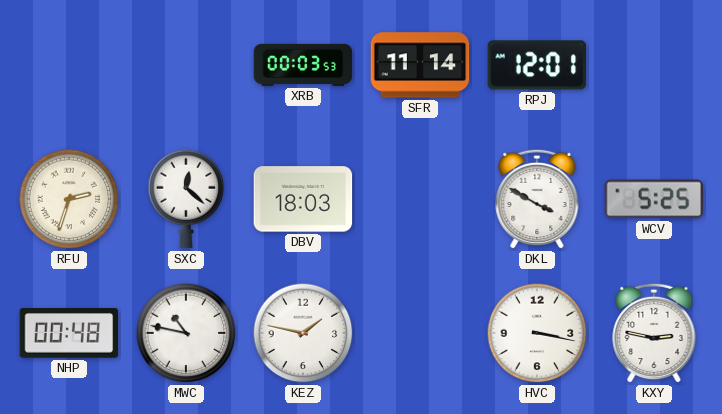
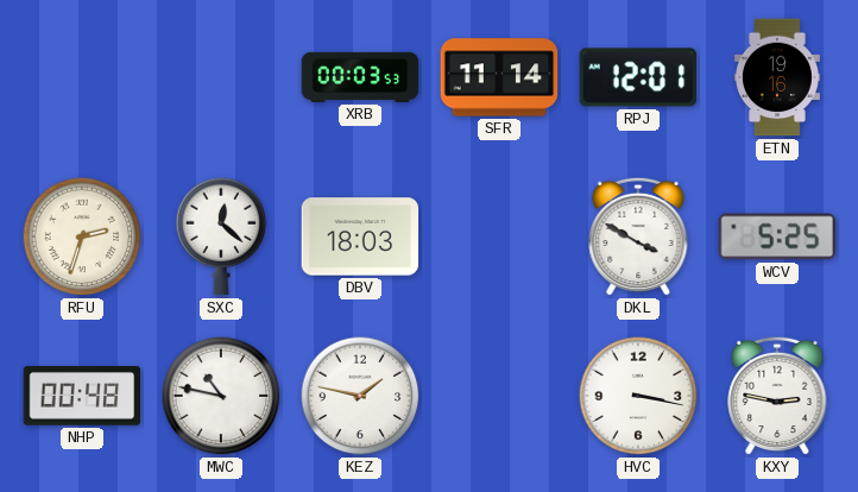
ETN: none -> 19:16
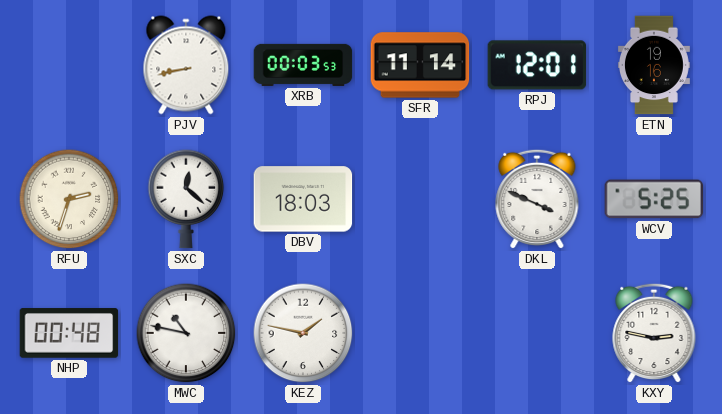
PJV: none -> 8:43
DKL: 3:50 -> 3:49
HVC: 3:17 -> none
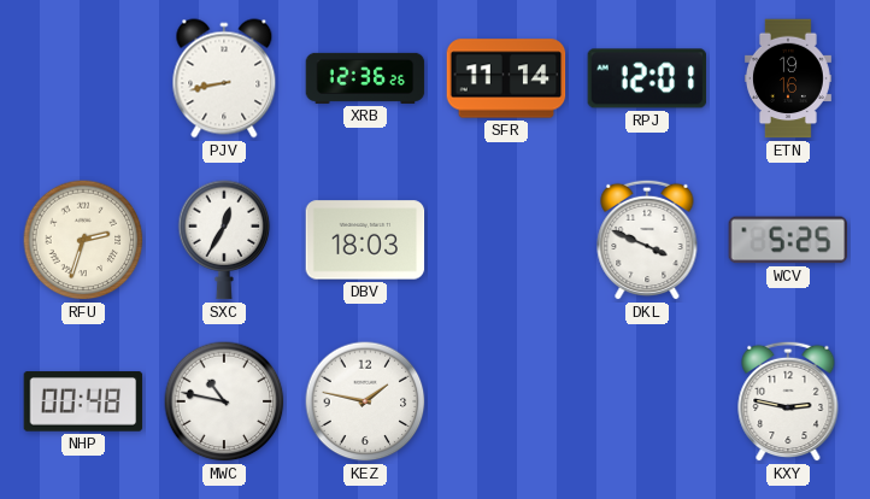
XRB: 00:03 -> 12:36
SXC: 12:22 -> 12:35
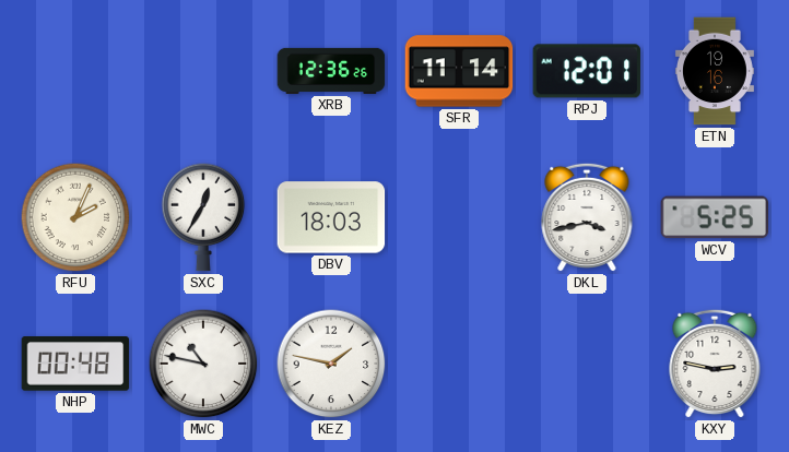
PJV: 8:43 -> none
RFU: 2:33 -> 2:04
DKL: 3:49 -> 3:43
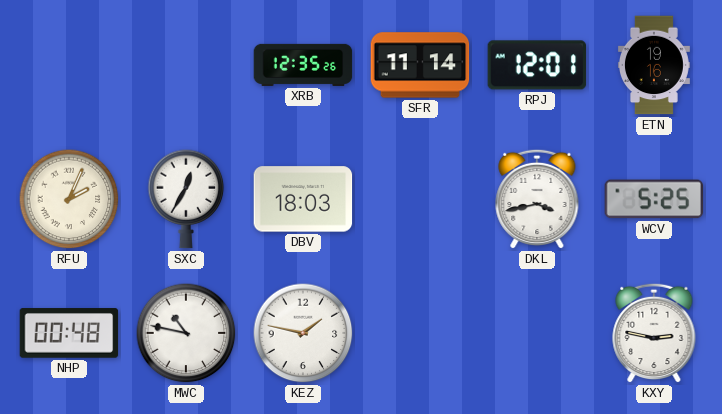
XRB: 12:36 -> 12:35
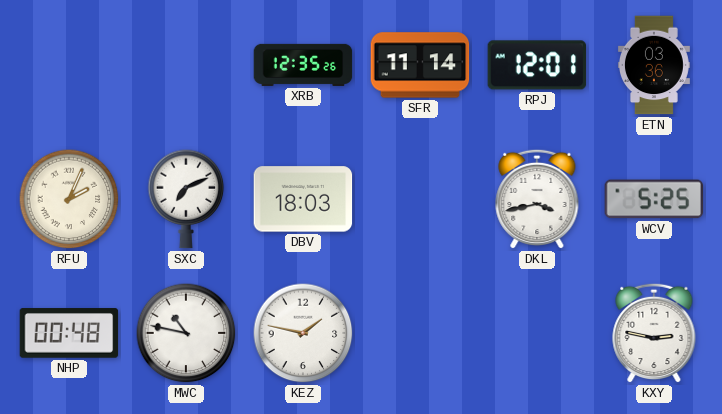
ETN: 19:16 -> 03:36
SXC: 12:35 -> 7:11
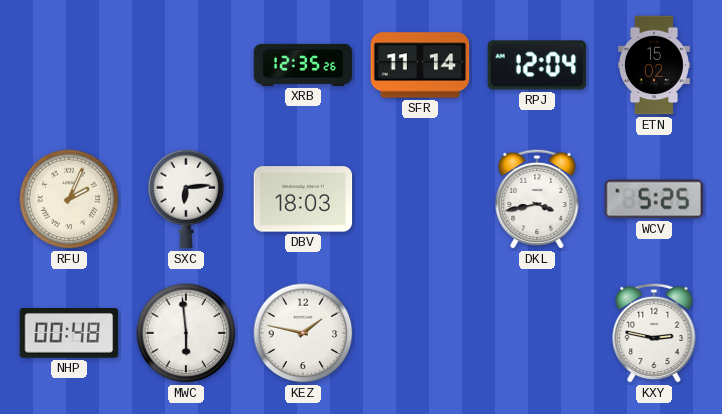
RPJ: 12:01 -> 12:04
ETN: 03:36 -> 15:02
SXC: 7:11 -> 6:14
MWC: 10:47 -> 5:59
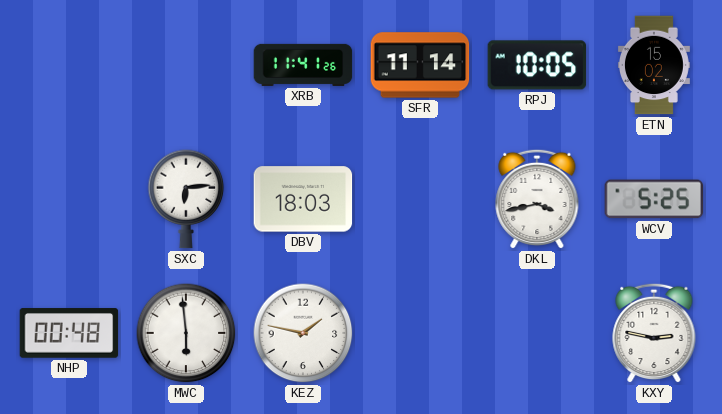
XRB: 12:35 -> 11:41
RPJ: 12:04 -> 10:05
RFU: 2:04 -> none
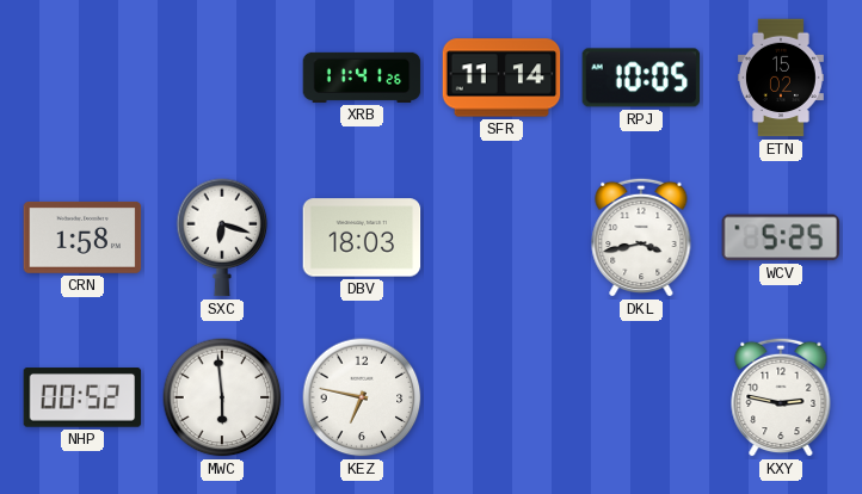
CRN: none -> 1:58
SXC: 6:14 -> 6:18
NHP: 00:48 -> 00:52
KEZ: 1:47 -> 6:47
